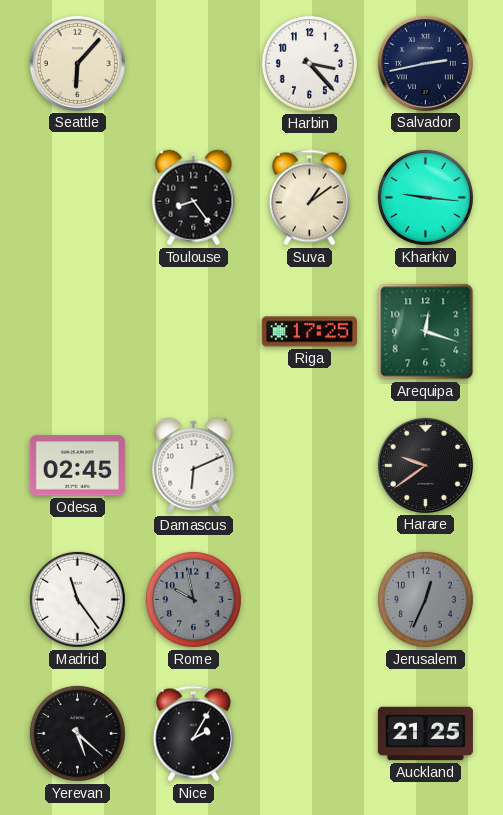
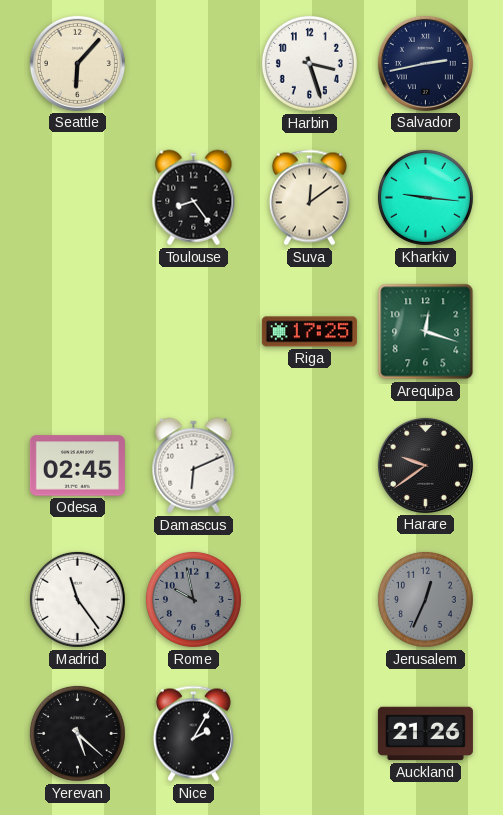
Harbin: 3:23 -> 3:27
Suva: 1:09 -> 12:09
Auckland: 21:25 -> 21:26
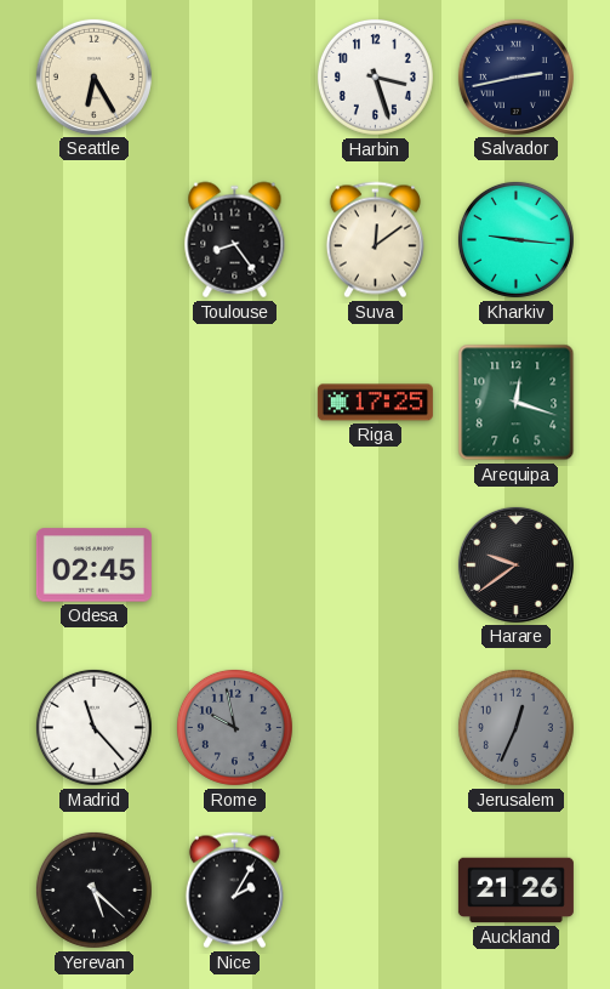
Seattle: 6:07 -> 6:25
Damascus: 6:11 -> none
Madrid: 11:24 -> 11:23
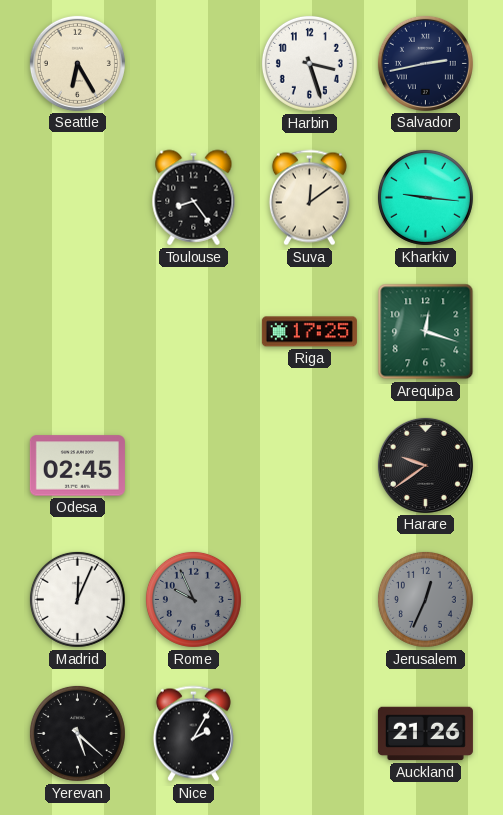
Madrid: 11:23 -> 12:04
Rome: 9:58 -> 9:56
